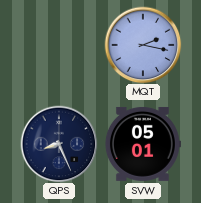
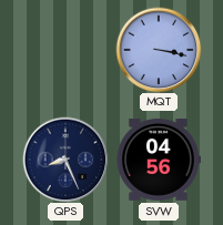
MQT: 2:17 -> 3:17
SVW: 05:01 -> 04:56
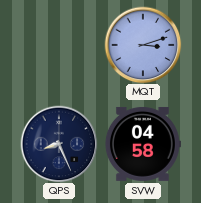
MQT: 3:17 -> 3:12
SVW: 04:56 -> 04:58
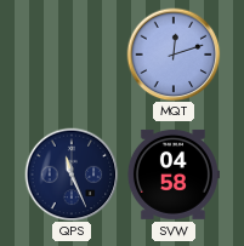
MQT: 3:12 -> 12:12
QPS: 8:26 -> 11:26
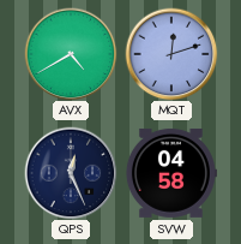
AVX: none -> 4:40
QPS: 11:26 -> 12:26
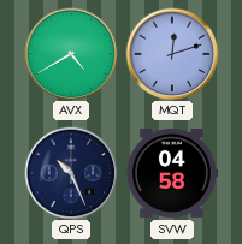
QPS: 12:26 -> 10:26
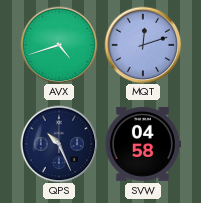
AVX: 4:40 -> 4:42
